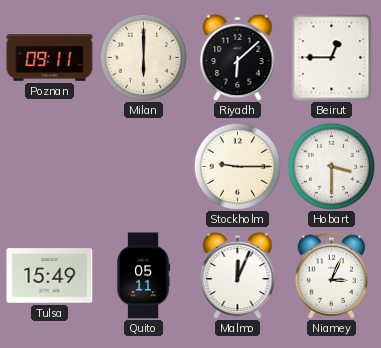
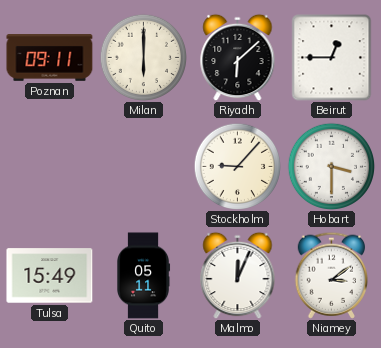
Stockholm: 9:15 -> 9:07
Niamey: 3:04 -> 3:09
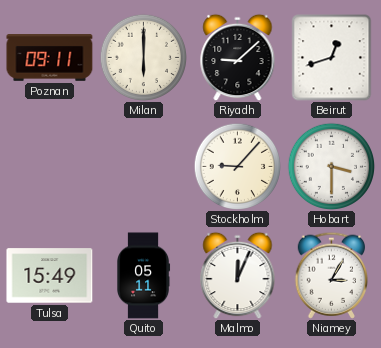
Riyadh: 6:08 -> 9:08
Beirut: 12:45 -> 12:42
Niamey: 3:09 -> 3:05
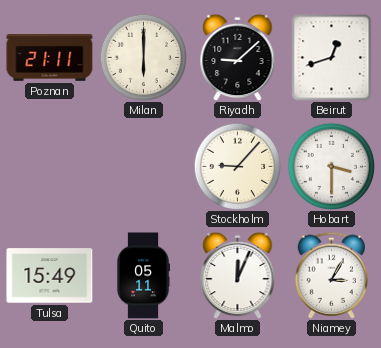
Poznan: 09:11 -> 21:11
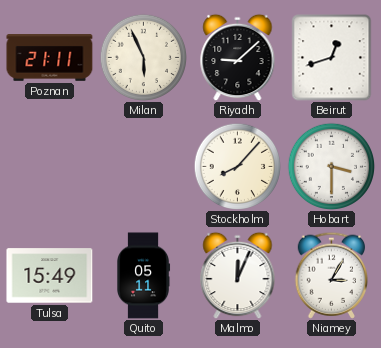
Milan: 6:00 -> 5:56
Stockholm: 9:07 -> 8:07
